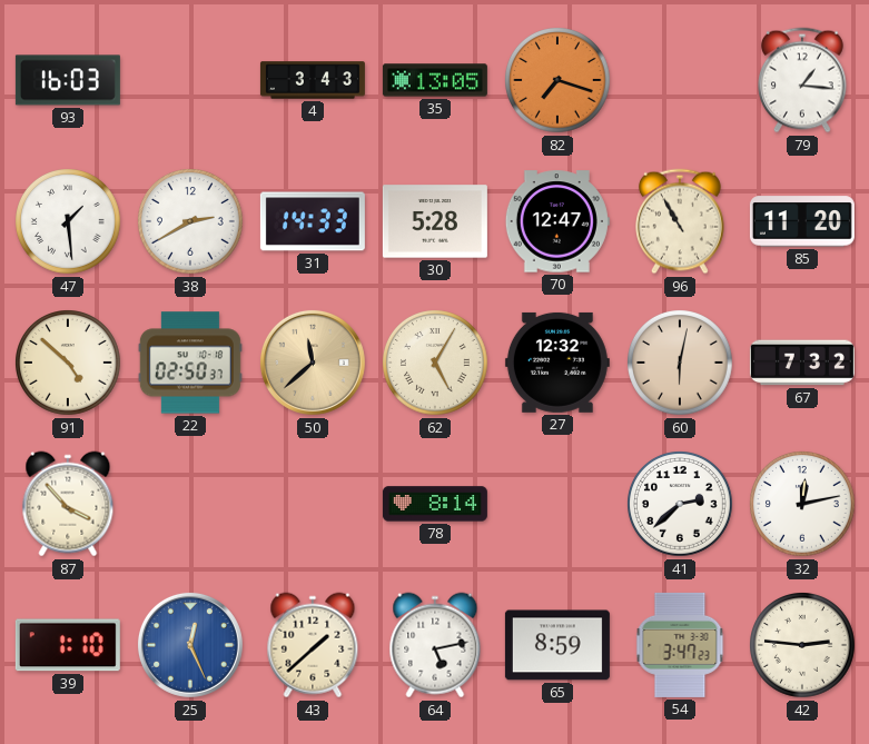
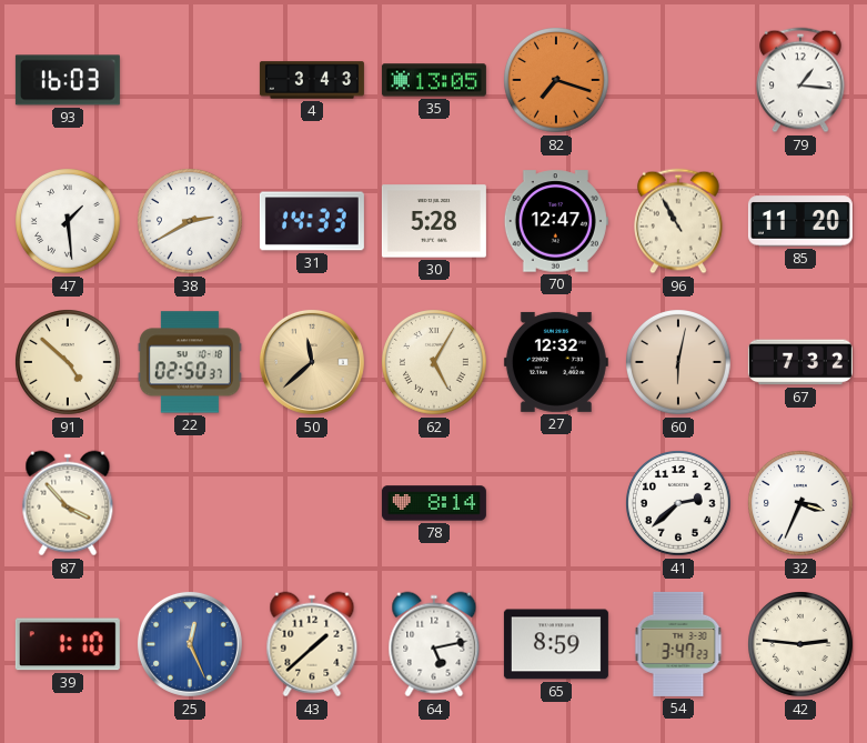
32: 12:13 -> 3:34
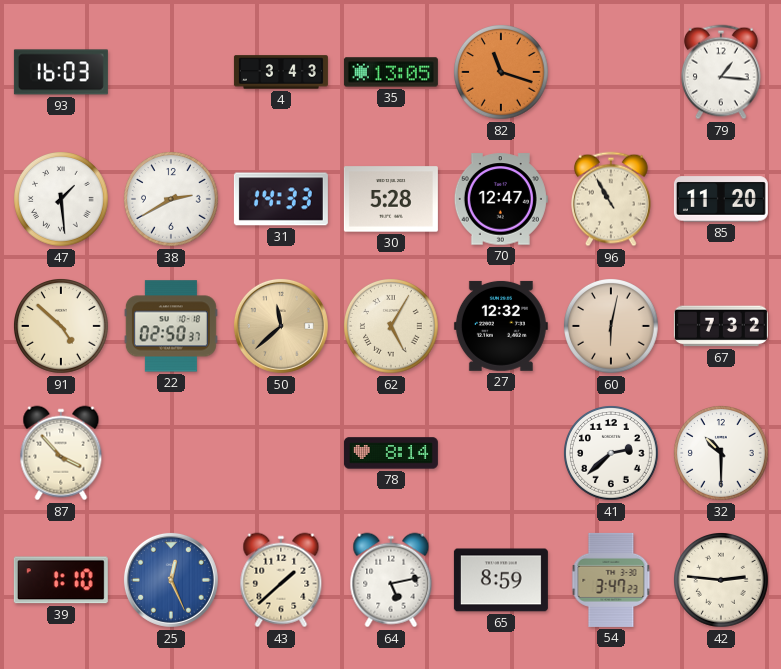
82: 7:18 -> 11:18
32: 3:34 -> 10:30
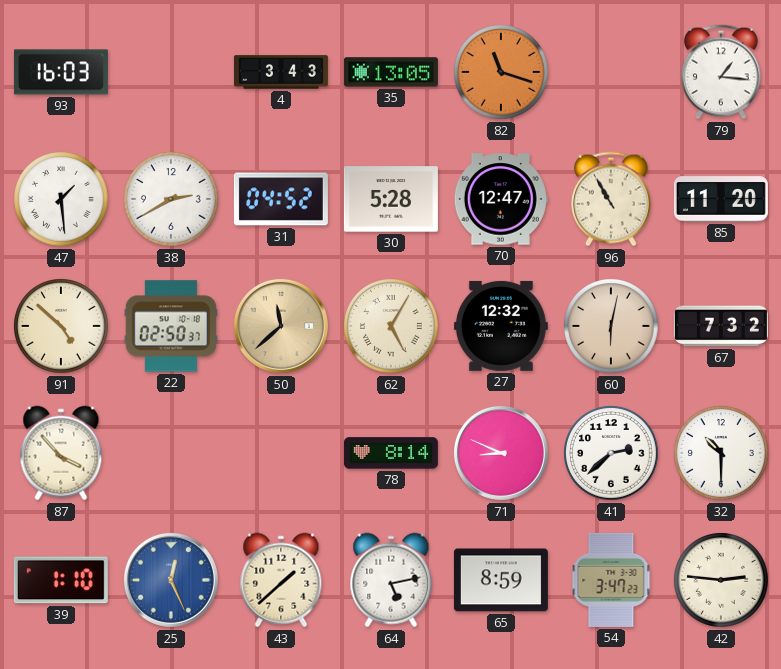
31: 14:33 -> 04:52
71: none -> 8:49
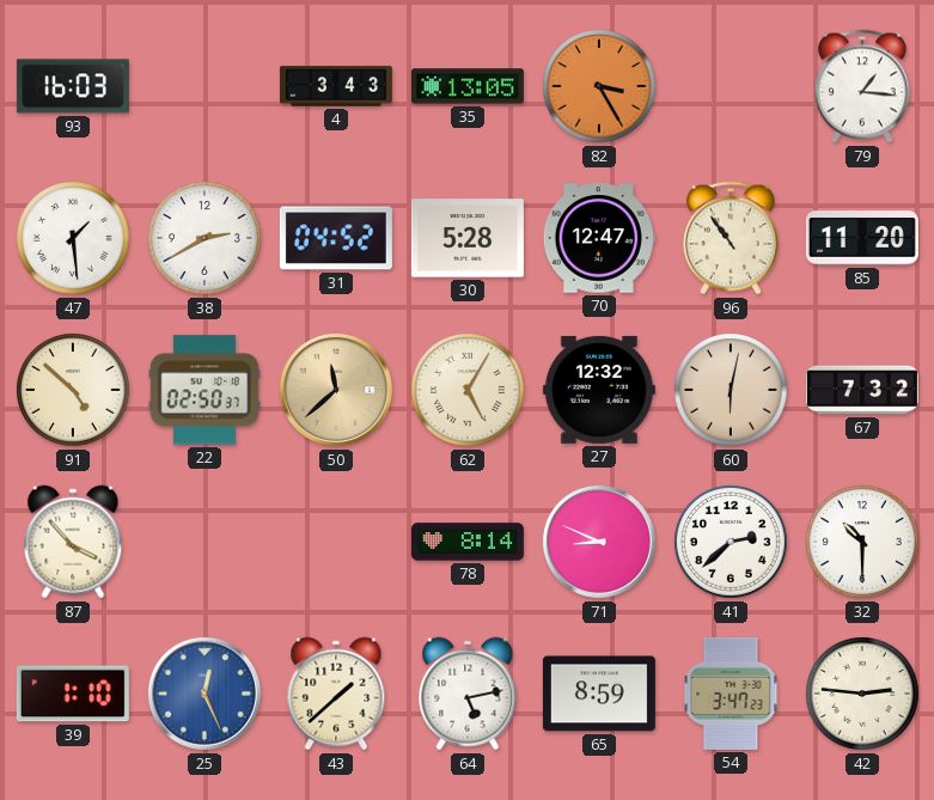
82: 11:18 -> 3:25
96: 10:55 -> 10:54
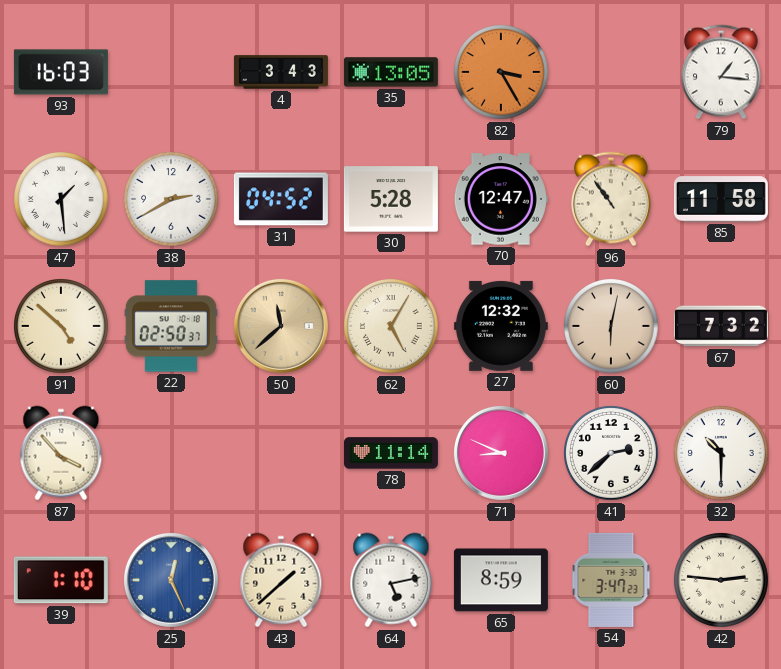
85: 11:20 -> 11:58
78: 8:14 -> 11:14
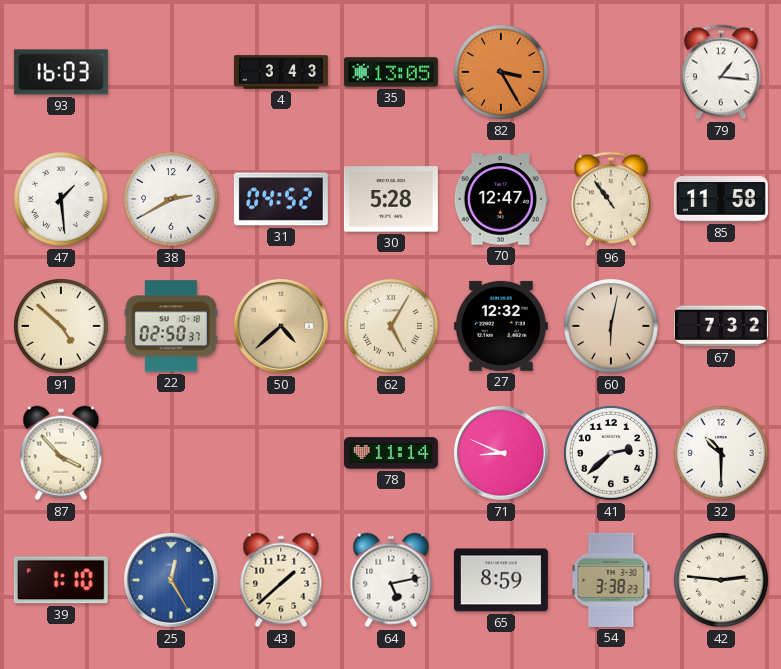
50: 11:38 -> 4:38
25: 12:26 -> 12:25
54: 3:47 -> 3:38
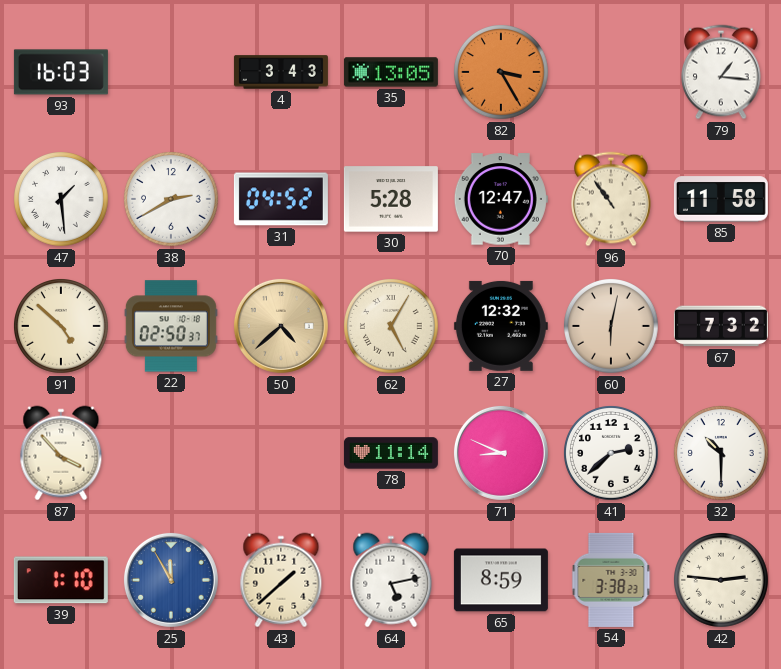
25: 12:25 -> 11:55
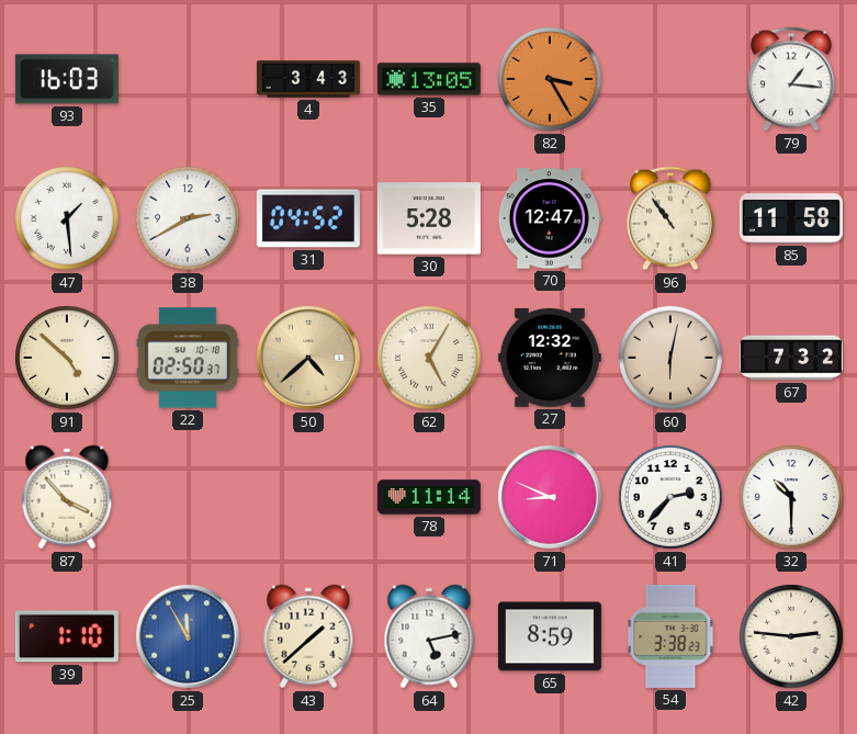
41: 2:38 -> 2:37
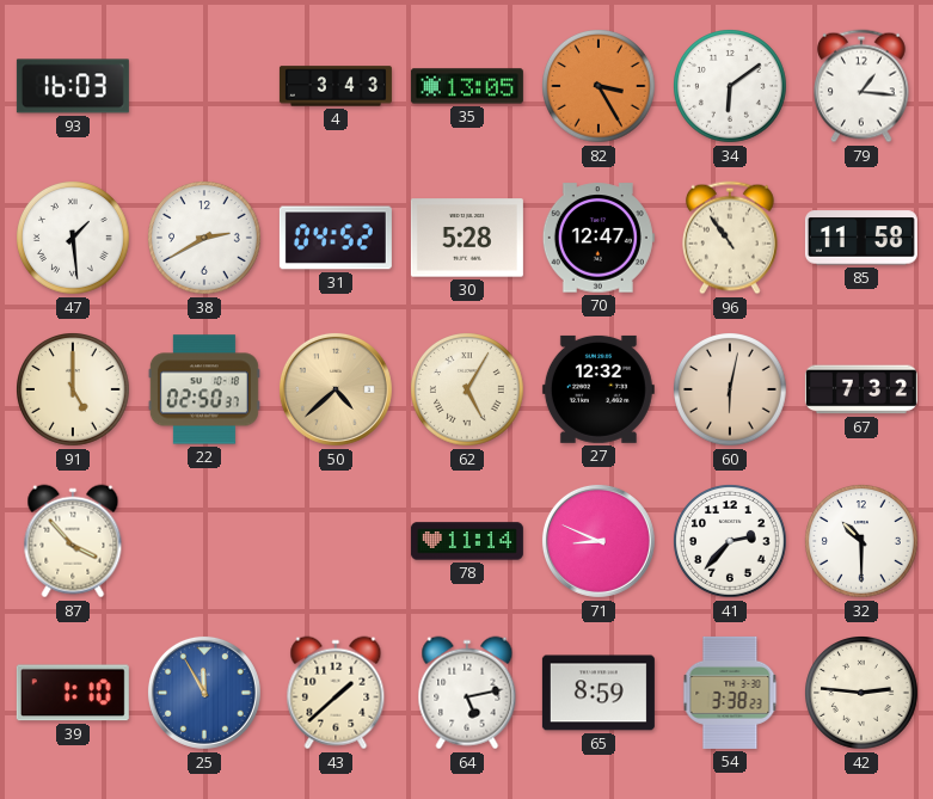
34: none -> 6:09
91: 4:52 -> 5:00
